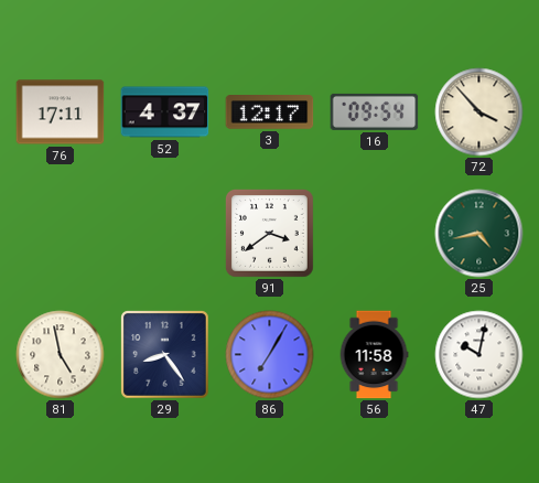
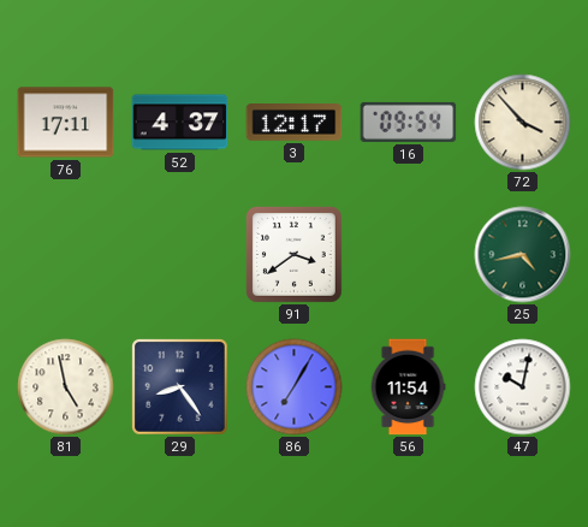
56: 11:58 -> 11:54
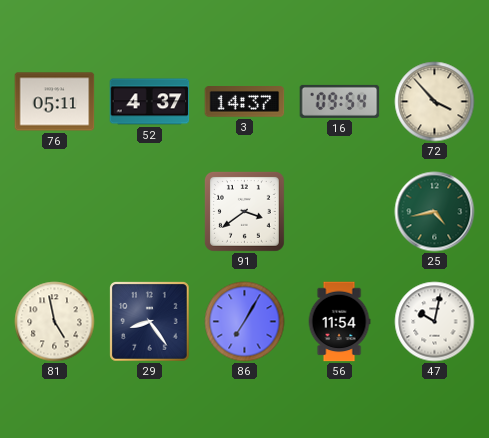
76: 17:11 -> 05:11
3: 12:17 -> 14:37
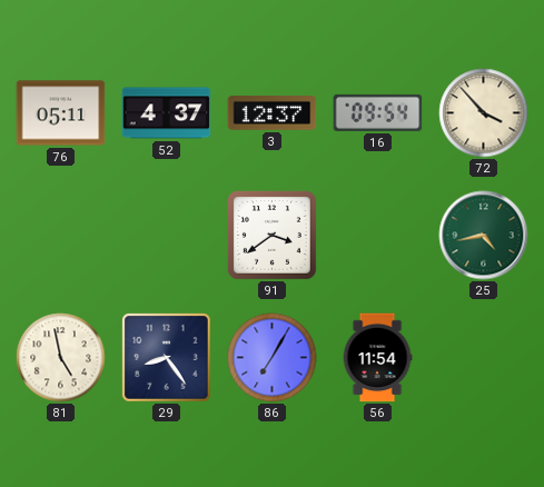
3: 14:37 -> 12:37
47: 10:02 -> none
